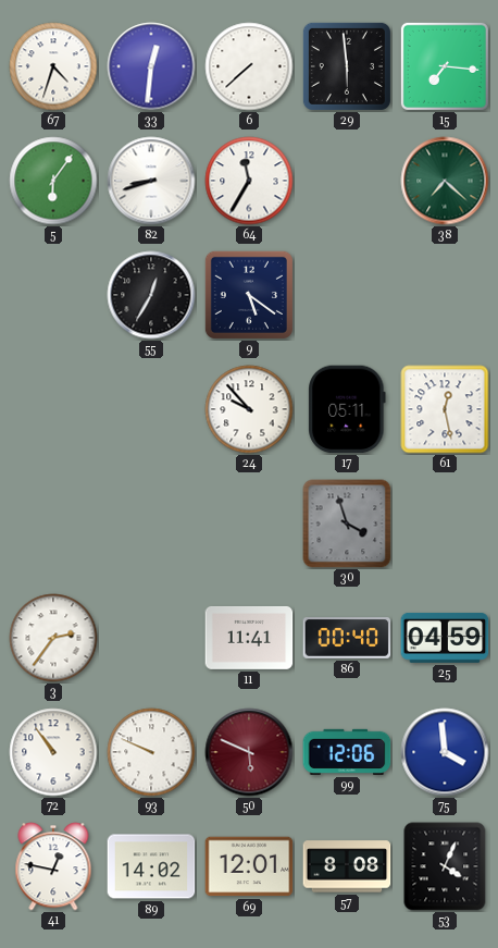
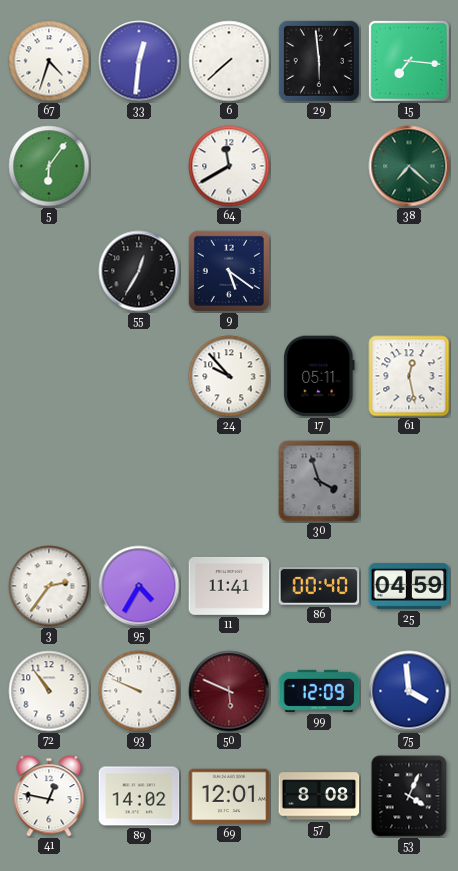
82: 8:42 -> none
64: 11:35 -> 11:40
95: none -> 4:35
99: 12:06 -> 12:09
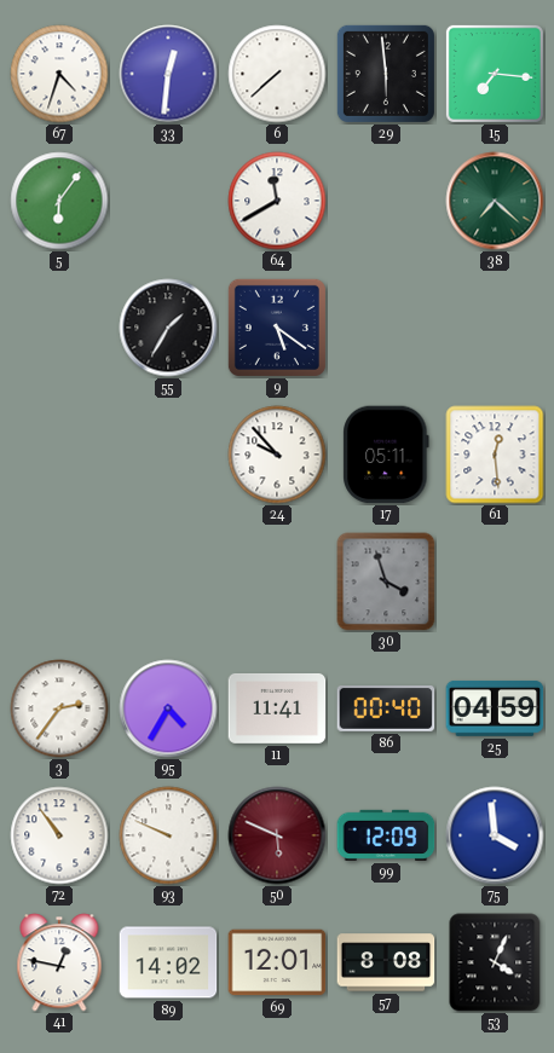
55: 12:35 -> 1:35
61: 12:28 -> 12:29
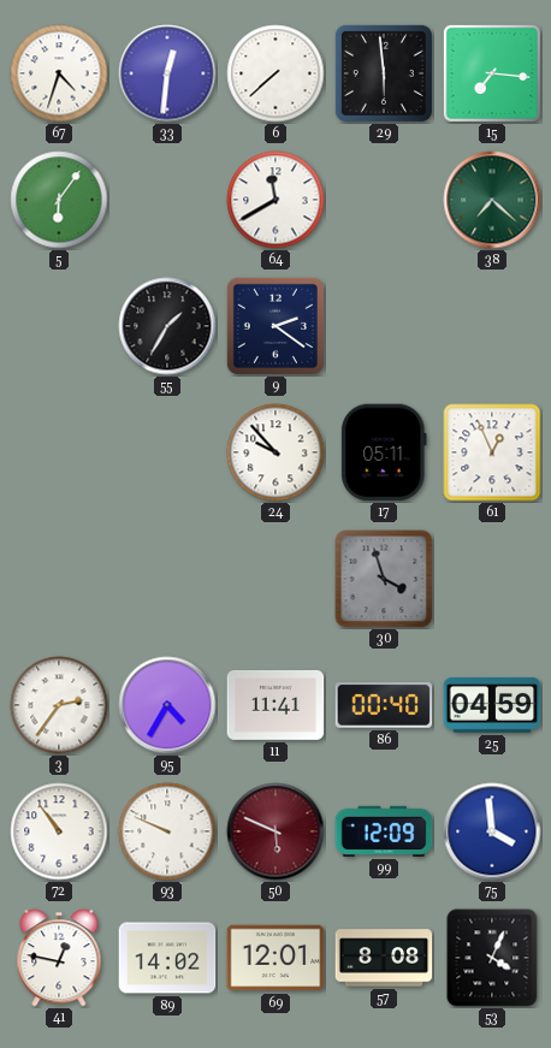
9: 5:21 -> 2:21
61: 12:29 -> 12:56
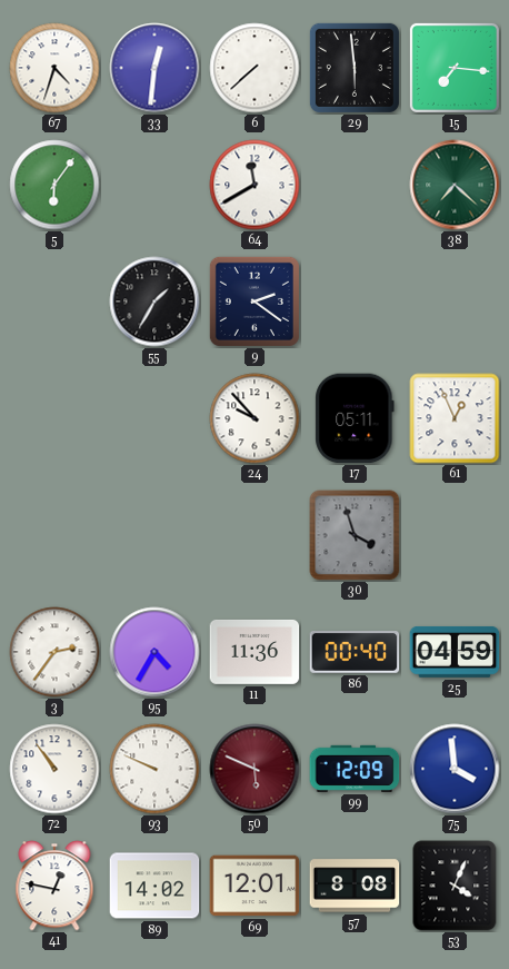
11: 11:41 -> 11:36
